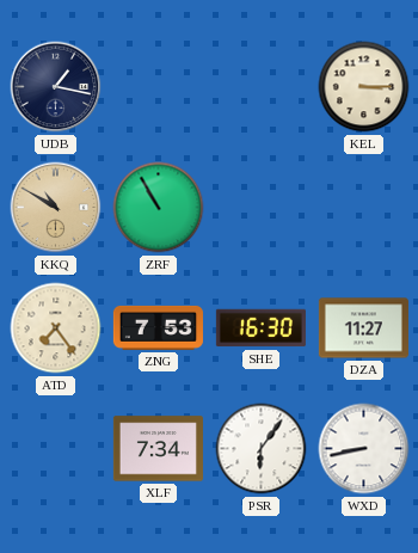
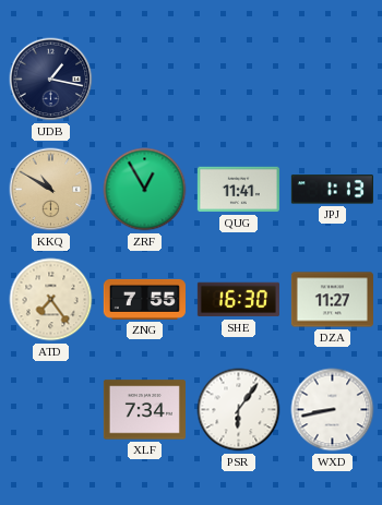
KEL: 3:15 -> none
ZRF: 10:55 -> 12:55
QUG: none -> 11:41
JPJ: none -> 1:13
ZNG: 7:53 -> 7:55
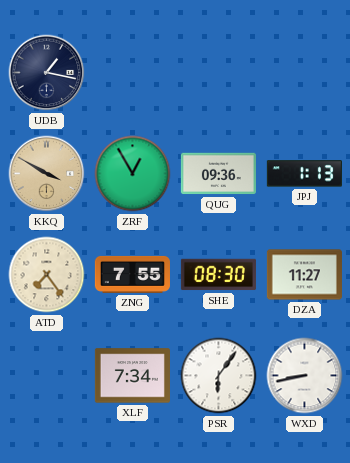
KKQ: 10:50 -> 3:50
QUG: 11:41 -> 09:36
SHE: 16:30 -> 08:30
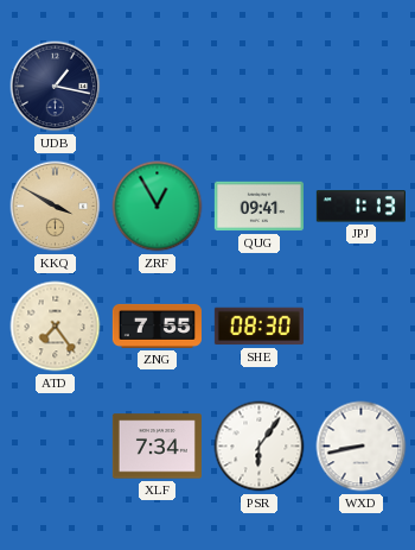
QUG: 09:36 -> 09:41
DZA: 11:27 -> none
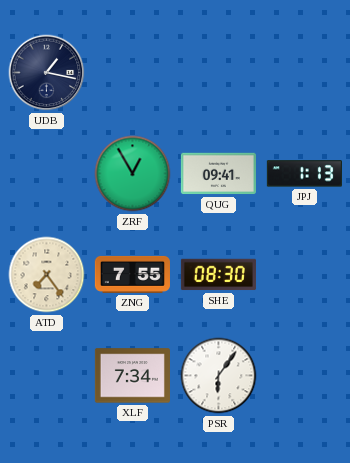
KKQ: 3:50 -> none
WXD: 8:43 -> none
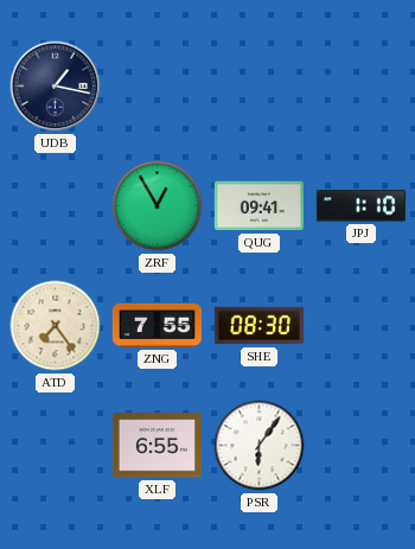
JPJ: 1:13 -> 1:10
XLF: 7:34 -> 6:55
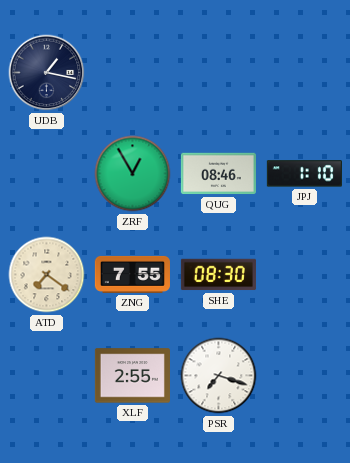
QUG: 09:41 -> 08:46
ATD: 7:24 -> 7:21
XLF: 6:55 -> 2:55
PSR: 6:06 -> 7:18
